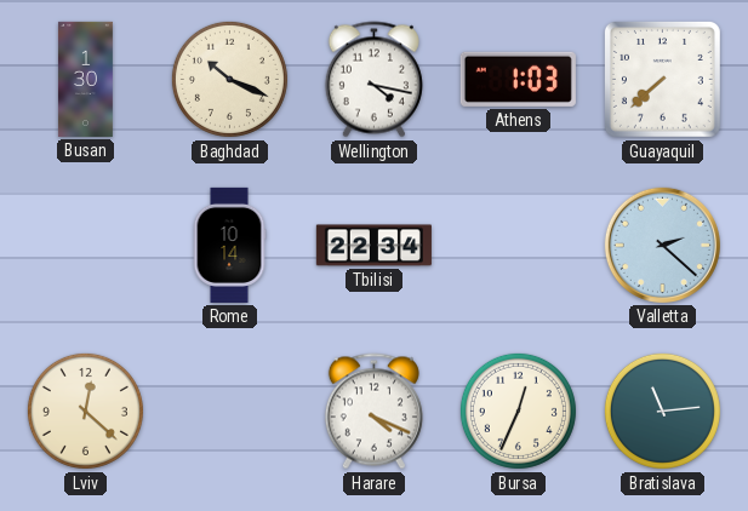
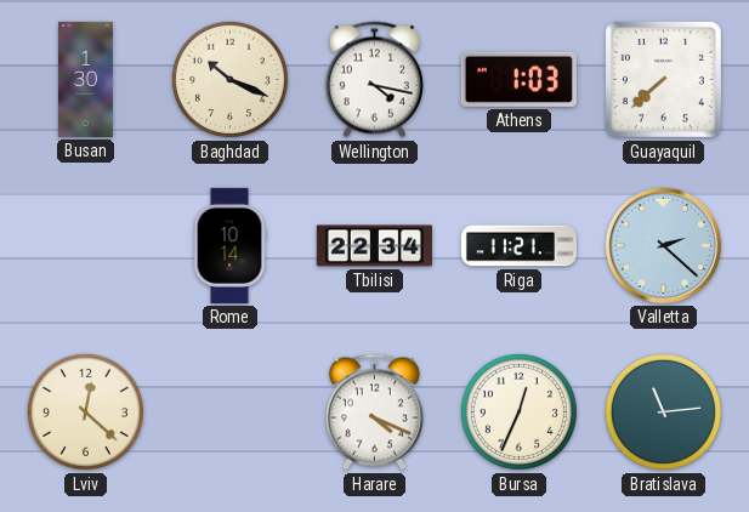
Riga: none -> 11:21
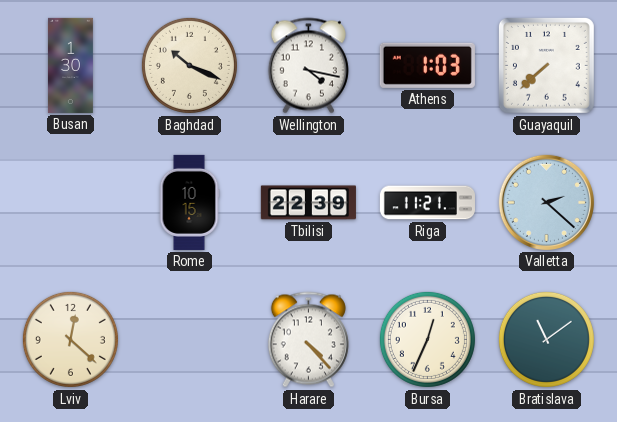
Rome: 10:14 -> 10:15
Tbilisi: 22:34 -> 22:39
Harare: 4:19 -> 4:23
Bratislava: 11:14 -> 11:09
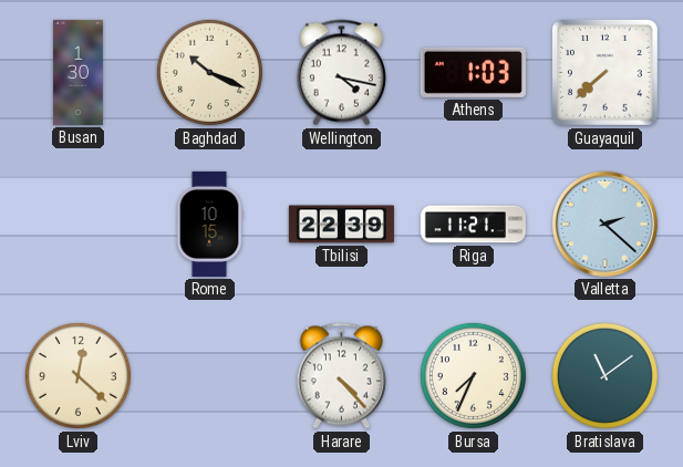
Bursa: 12:34 -> 7:34
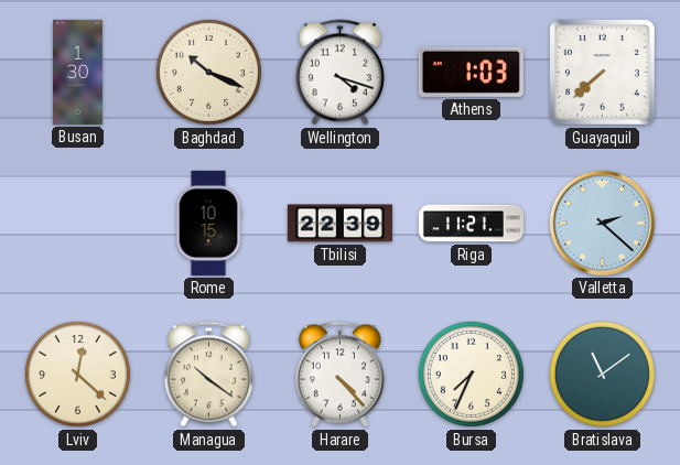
Wellington: 4:17 -> 4:18
Managua: none -> 10:21
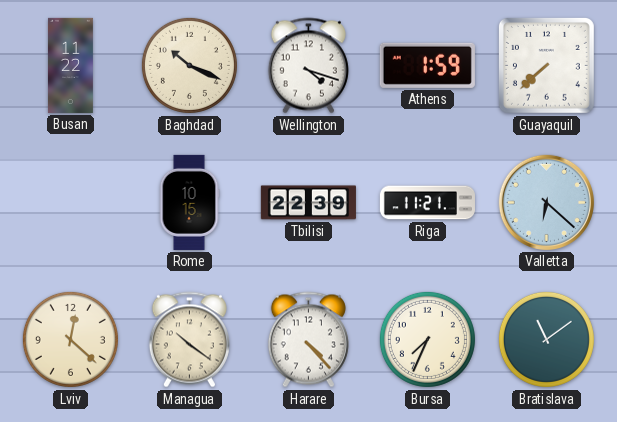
Busan: 1:30 -> 11:22
Athens: 1:03 -> 1:59
Valletta: 2:22 -> 6:22
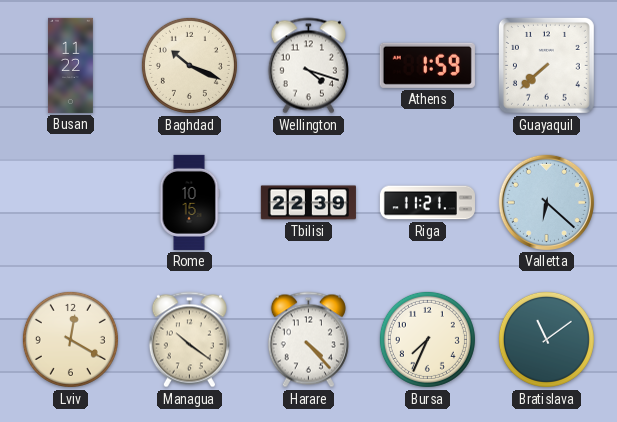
Lviv: 12:22 -> 12:20
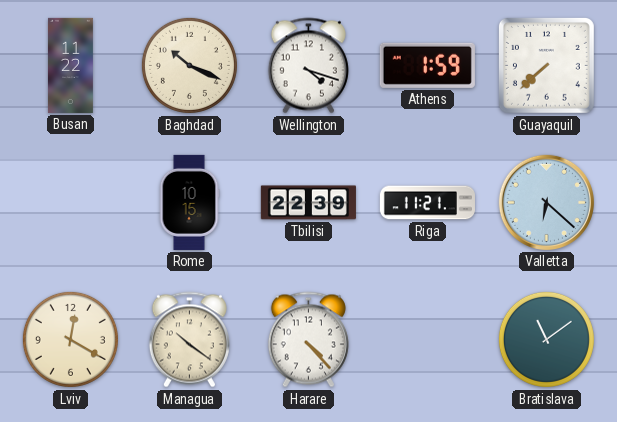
Bursa: 7:34 -> none
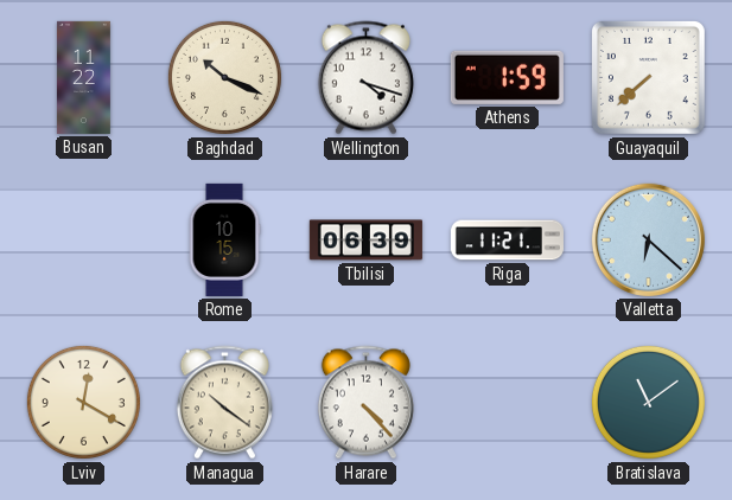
Tbilisi: 22:39 -> 06:39
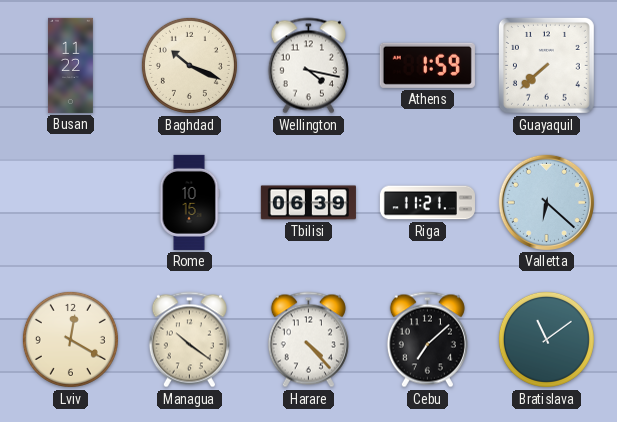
Wellington: 4:18 -> 4:17
Cebu: none -> 7:08
